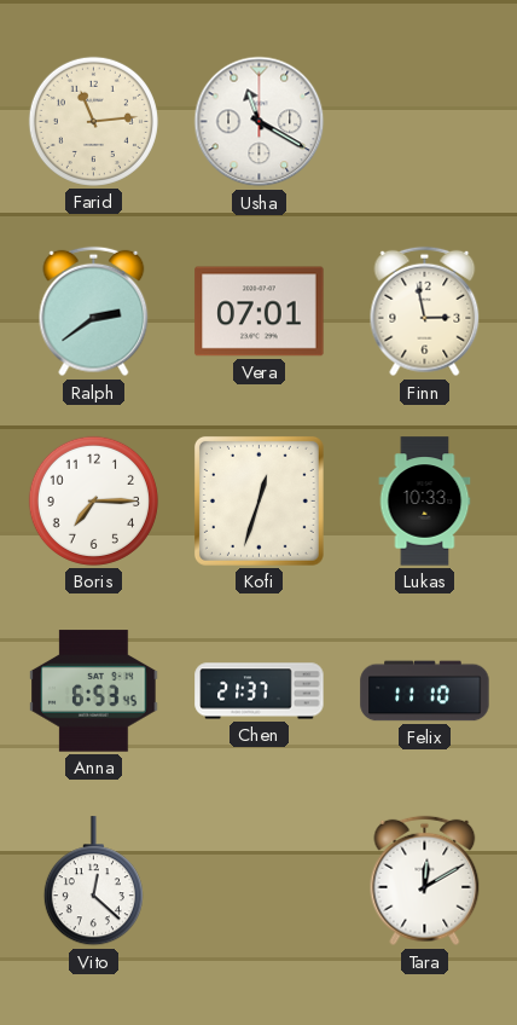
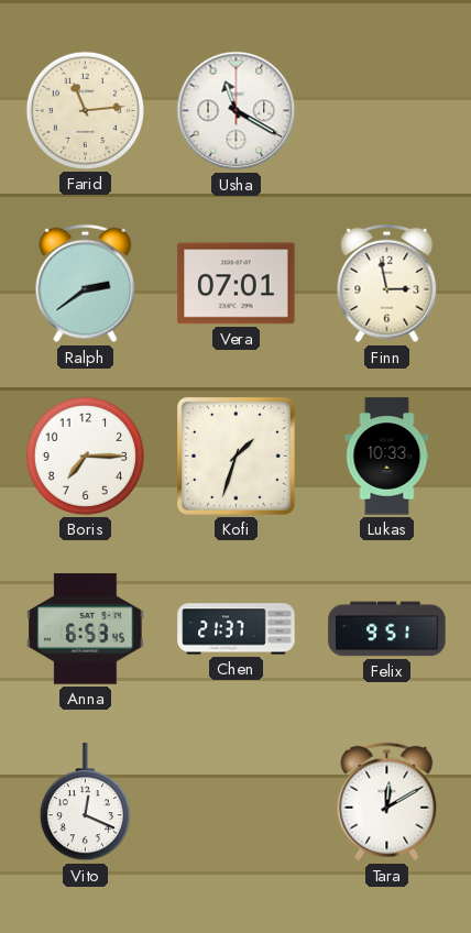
Kofi: 12:33 -> 1:33
Felix: 11:10 -> 9:51
Vito: 12:22 -> 12:19
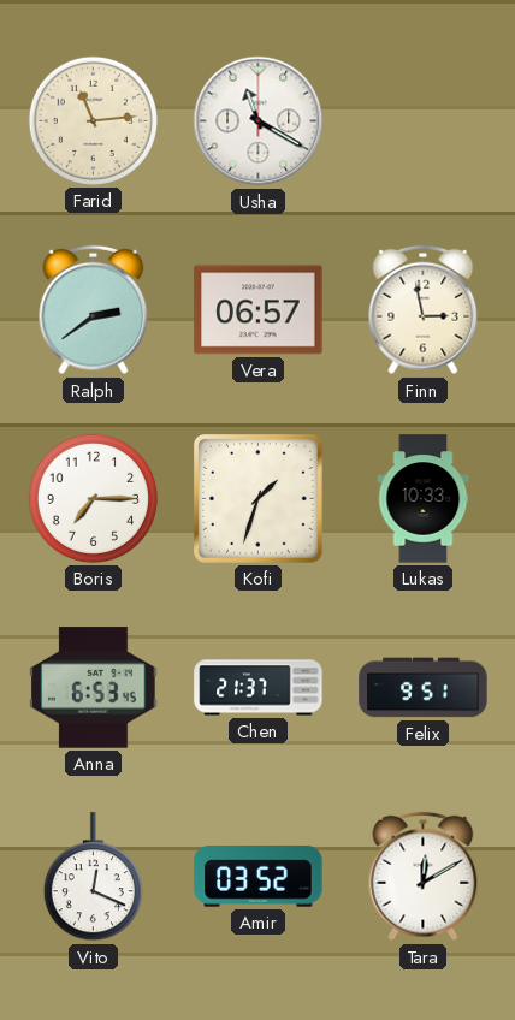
Vera: 07:01 -> 06:57
Amir: none -> 03:52
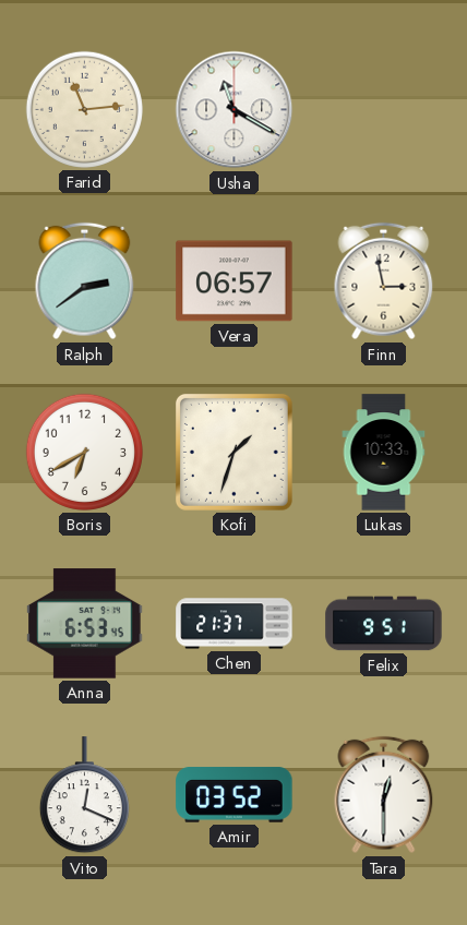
Boris: 7:15 -> 6:40
Tara: 12:10 -> 12:30
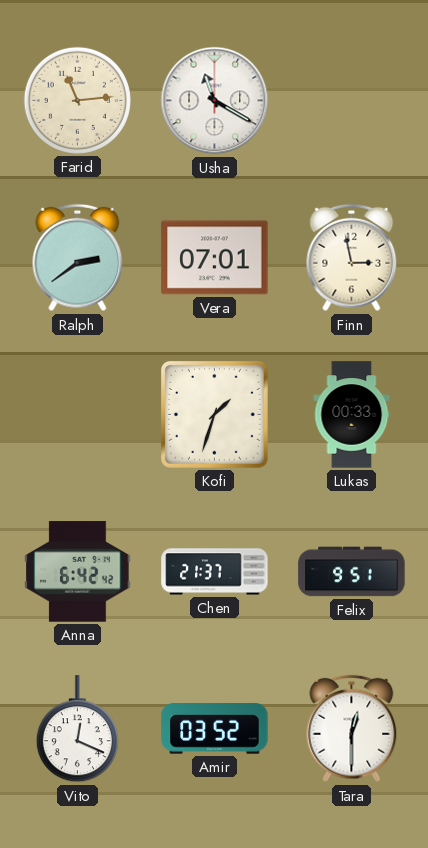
Vera: 06:57 -> 07:01
Boris: 6:40 -> none
Lukas: 10:33 -> 00:33
Anna: 6:53 -> 6:42
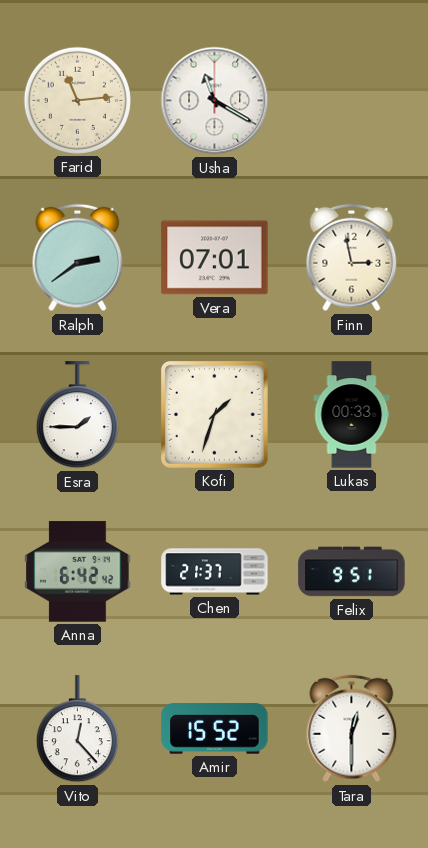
Esra: none -> 1:45
Vito: 12:19 -> 12:23
Amir: 03:52 -> 15:52
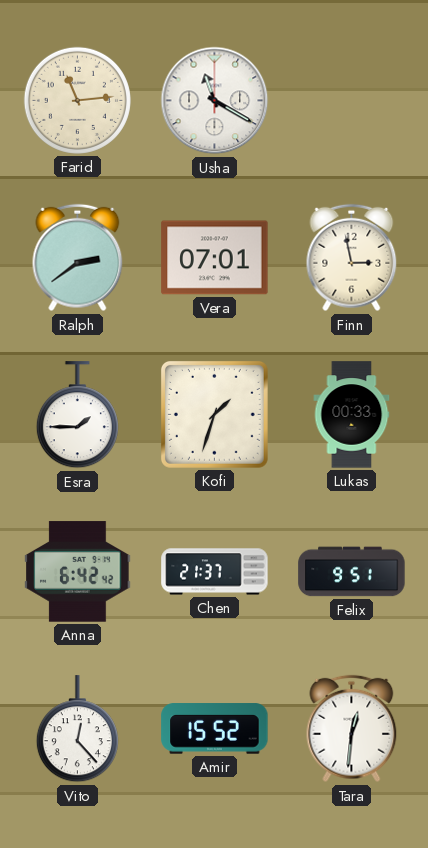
Tara: 12:30 -> 12:31
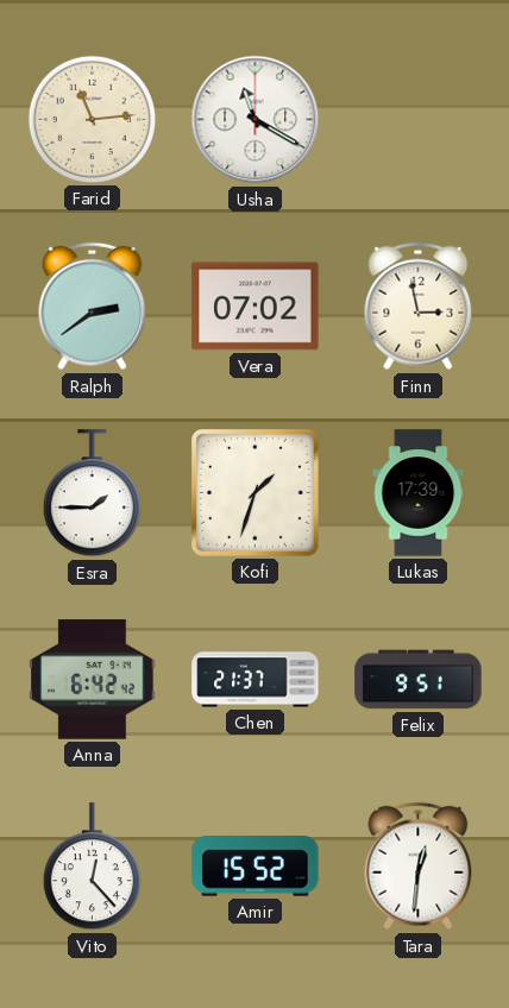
Vera: 07:01 -> 07:02
Lukas: 00:33 -> 17:39
